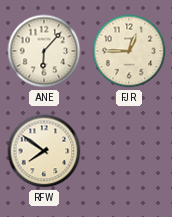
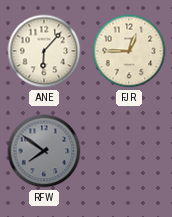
RFW dial: cream -> grey
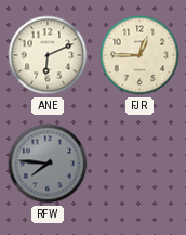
ANE: 6:07 -> 6:11
RFW: 7:51 -> 7:46
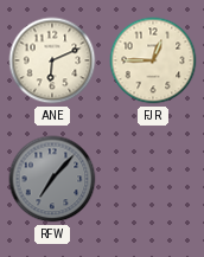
RFW: 7:46 -> 7:07
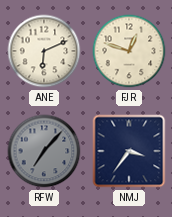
FJR: 12:45 -> 12:48
NMJ: none -> 3:36
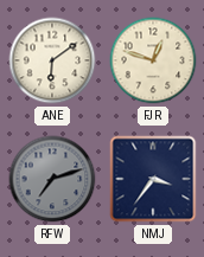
ANE: 6:11 -> 6:09
RFW: 7:07 -> 7:12
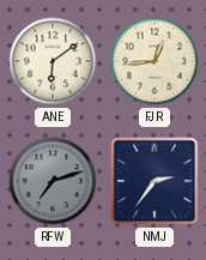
FJR: 12:48 -> 12:44
NMJ: 3:36 -> 2:36
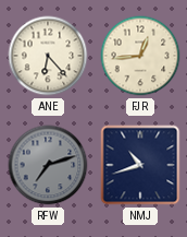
ANE: 6:09 -> 6:23
NMJ: 2:36 -> 10:42
